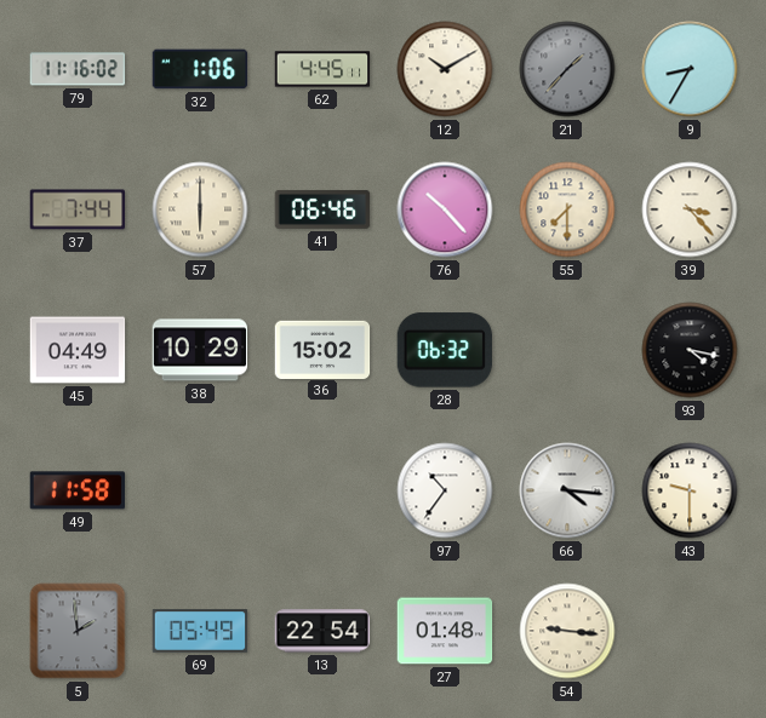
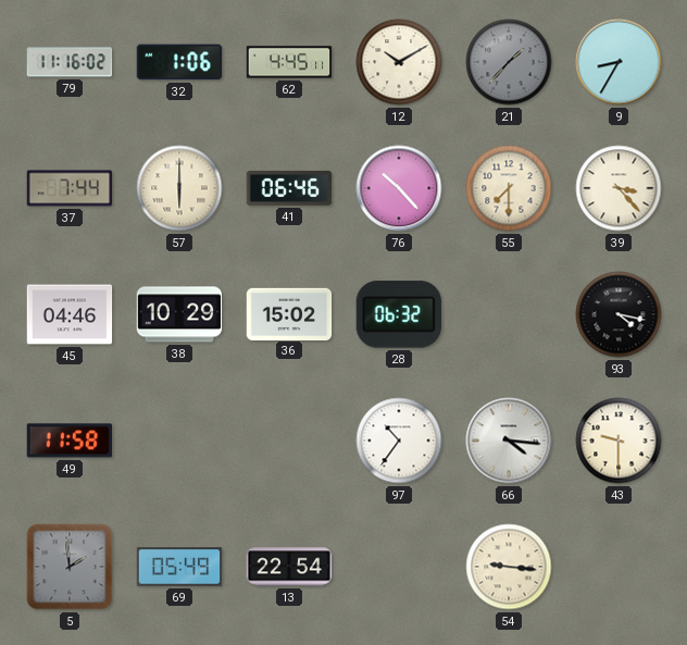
45: 04:49 -> 04:46
27: 01:48 -> none
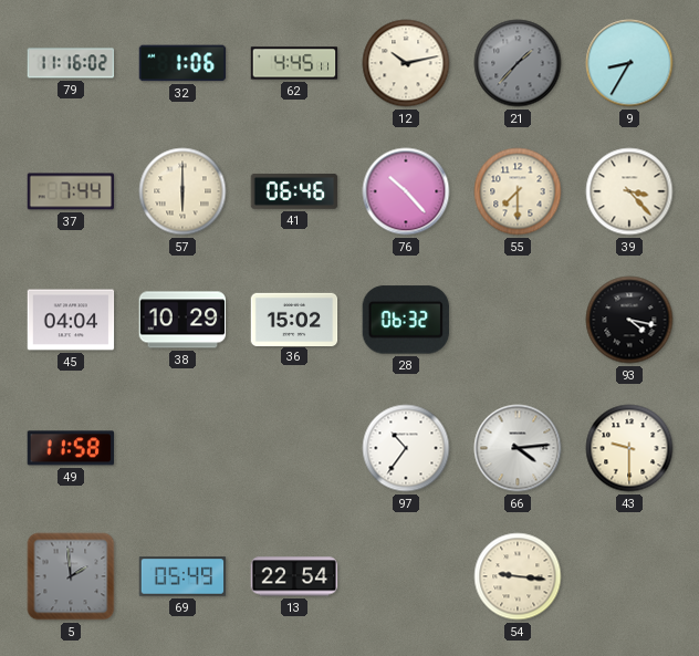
12: 10:10 -> 10:13
45: 04:46 -> 04:04
66: 4:16 -> 4:14
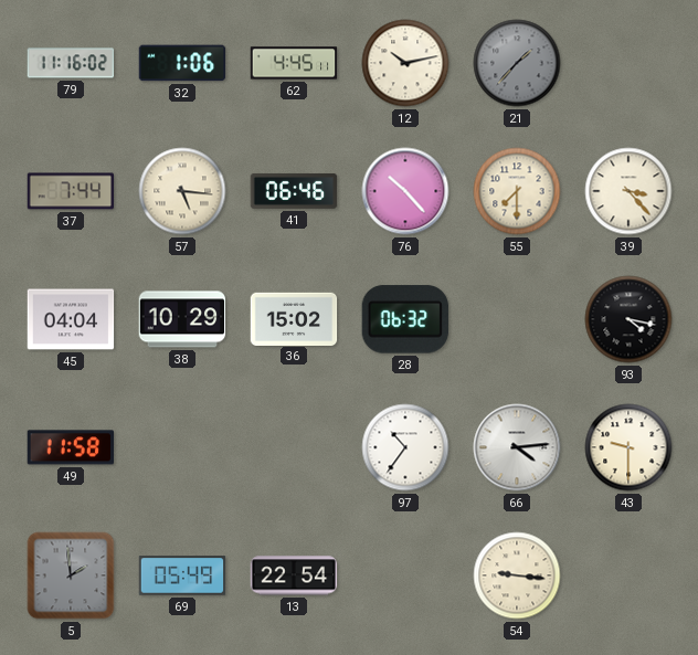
9: 8:35 -> none
57: 6:00 -> 5:16
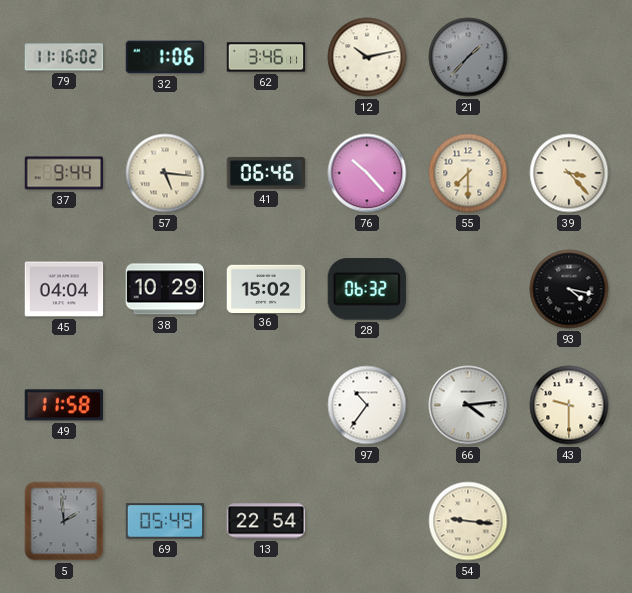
62: 4:45 -> 3:46
37: 7:44 -> 9:44
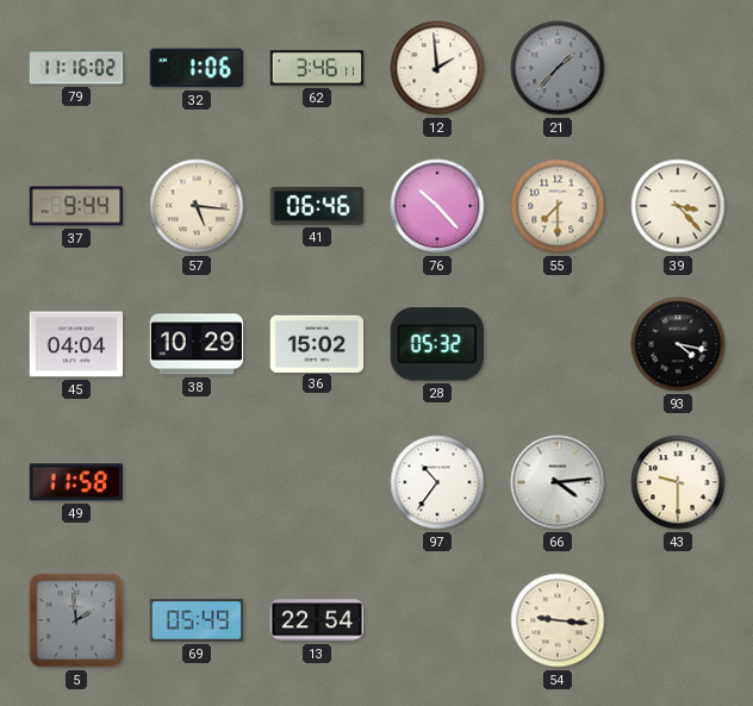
12: 10:13 -> 1:59
28: 06:32 -> 05:32
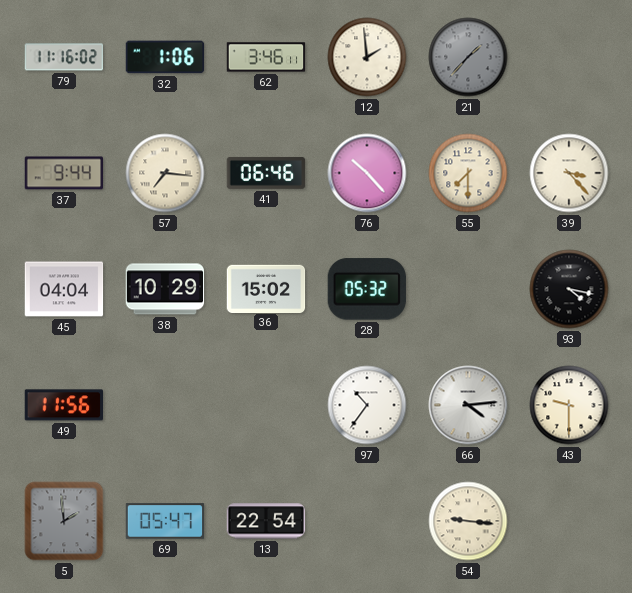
57: 5:16 -> 7:16
49: 11:58 -> 11:56
69: 05:49 -> 05:47
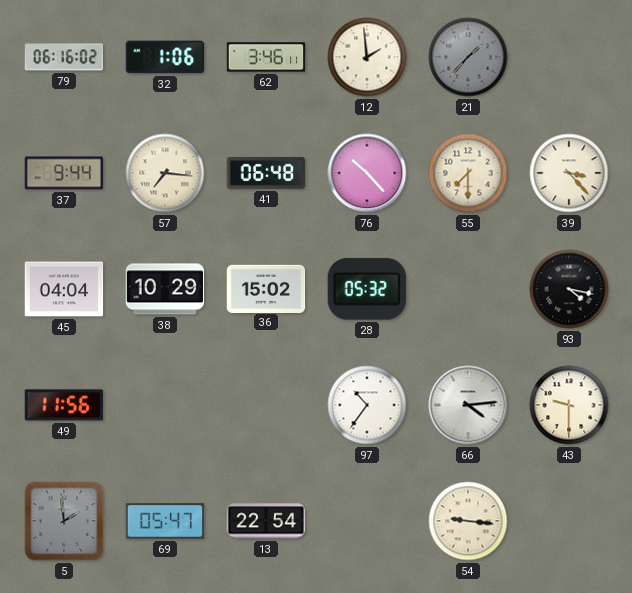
79: 11:16 -> 06:16
41: 06:46 -> 06:48
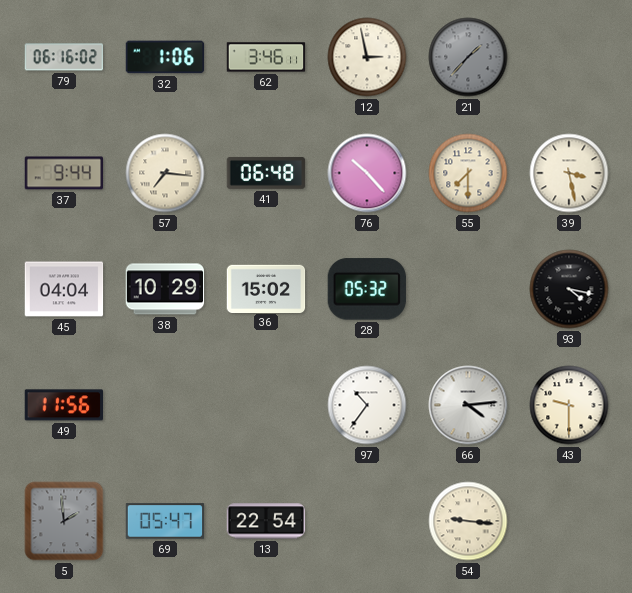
12: 1:59 -> 2:58
39: 3:23 -> 3:28
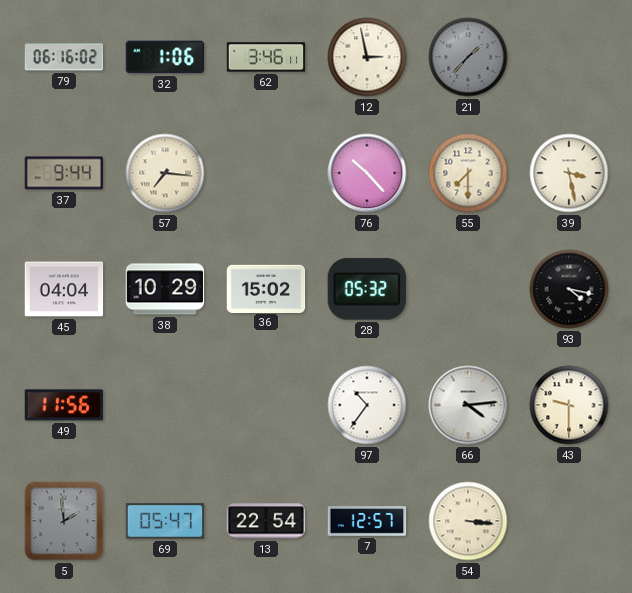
41: 06:48 -> none
7: none -> 12:57
54: 9:16 -> 3:16
